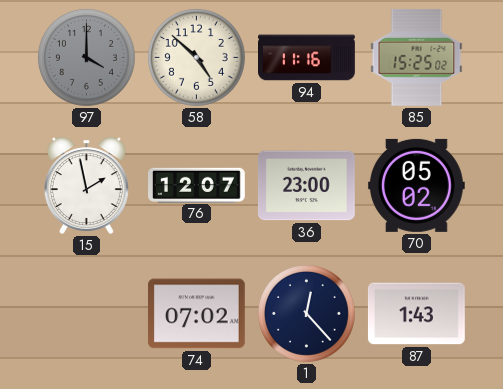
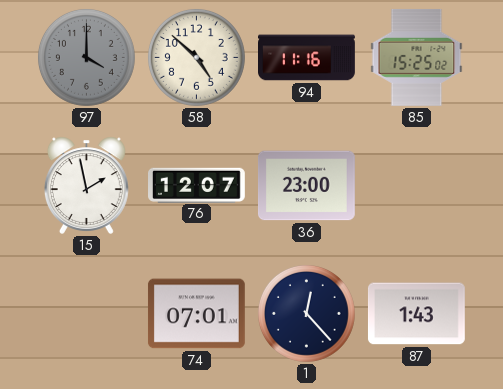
70: 05:02 -> none
74: 07:02 -> 07:01
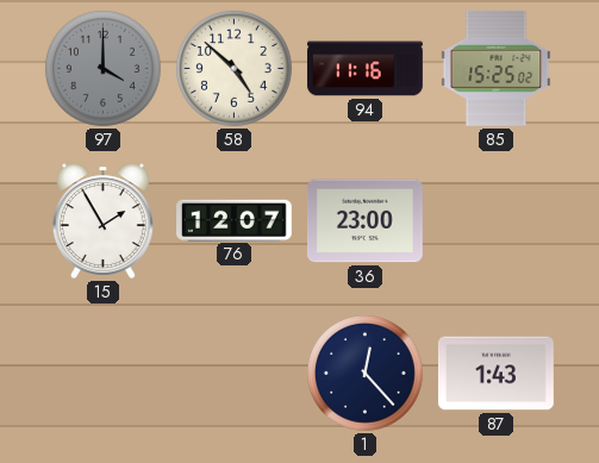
15: 1:58 -> 1:55
74: 07:01 -> none
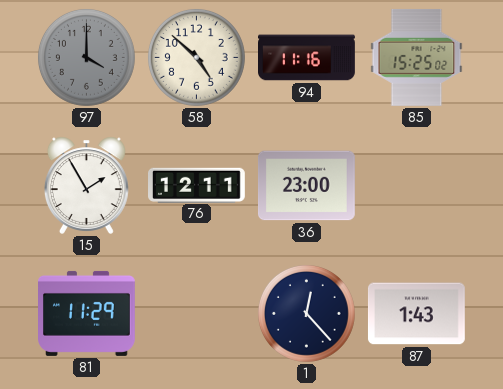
76: 12:07 -> 12:11
81: none -> 11:29
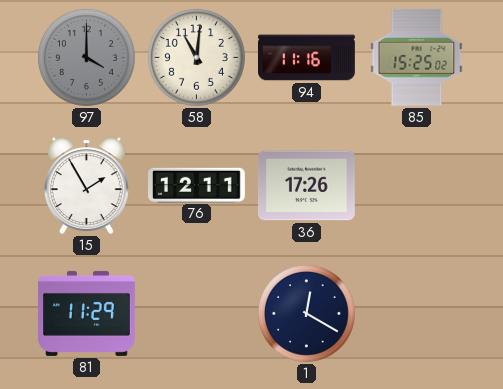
58: 4:52 -> 11:01
36: 23:00 -> 17:26
1: 12:23 -> 12:20
87: 1:43 -> none
